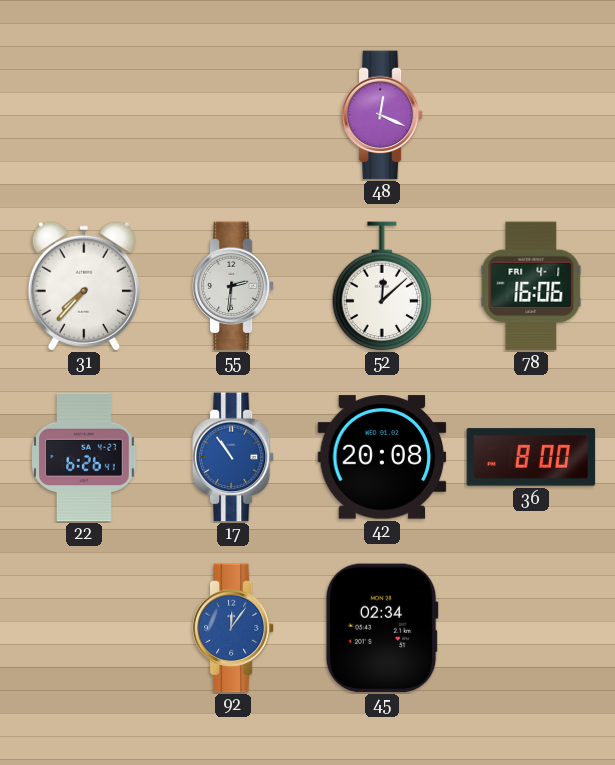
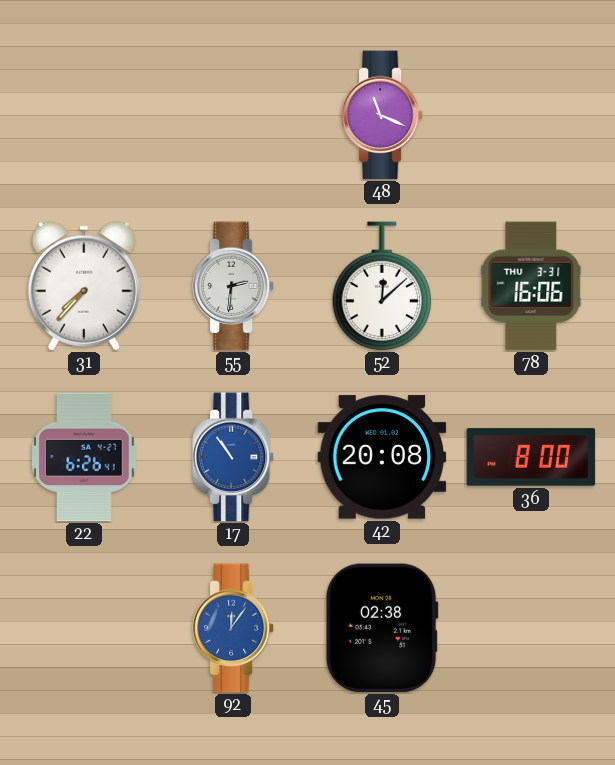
48: 12:19 -> 11:19
78 date: FRI 4-1 -> THU 3-31
45: 02:34 -> 02:38
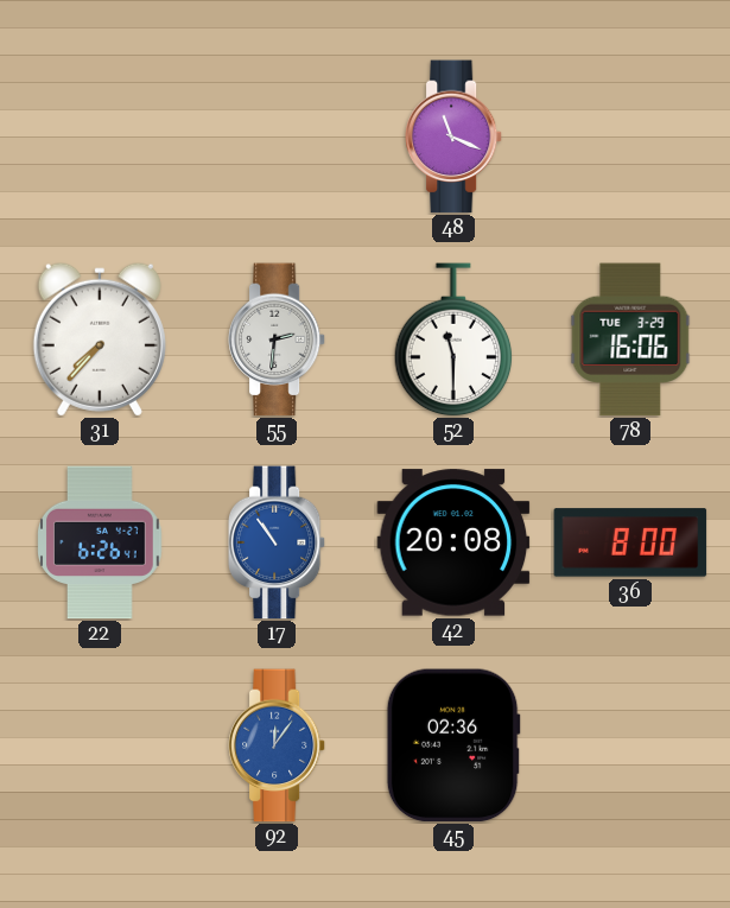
52: 12:08 -> 11:30
78 date: THU 3-31 -> TUE 3-29
45: 02:38 -> 02:36
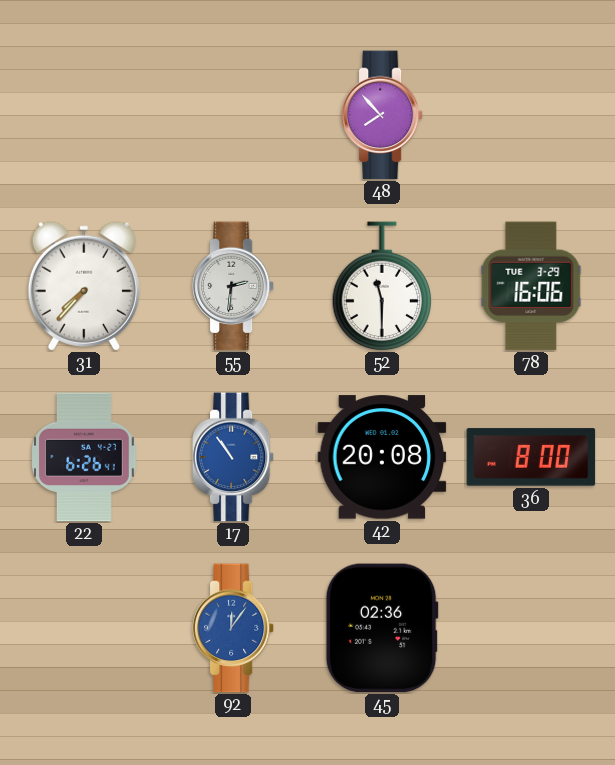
48: 11:19 -> 7:53
